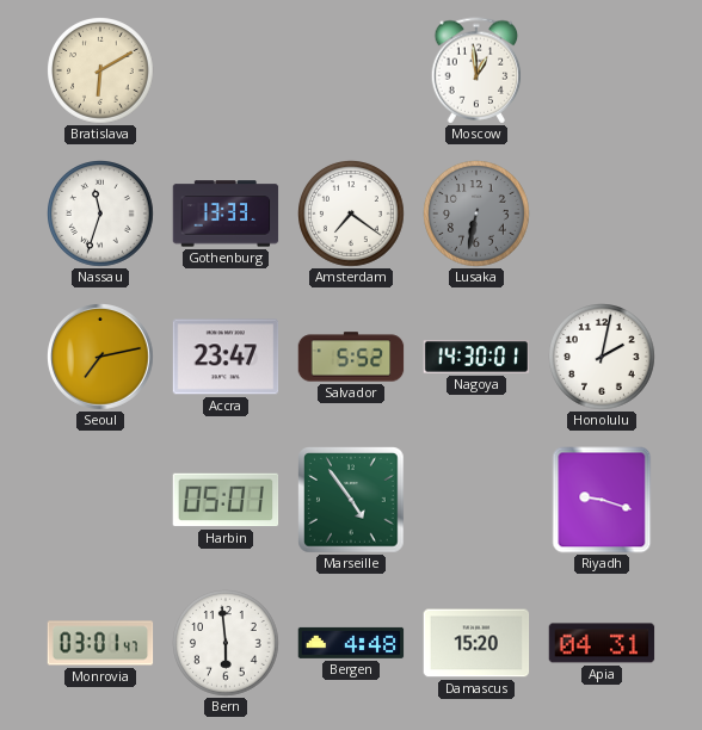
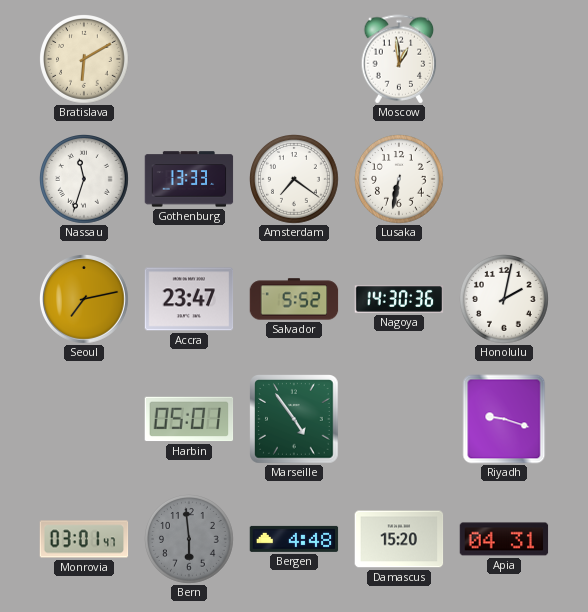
Lusaka dial: grey -> white
Nagoya: 14:30:01 -> 14:30:36
Bern dial: white -> grey
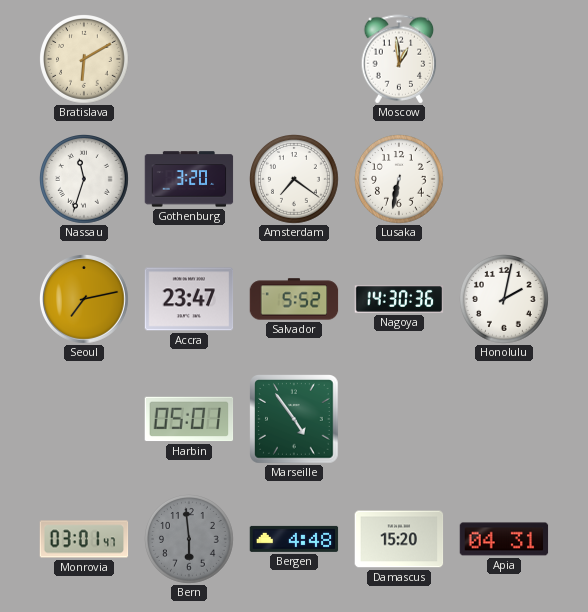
Gothenburg: 13:33 -> 3:20
Riyadh: 9:18 -> none
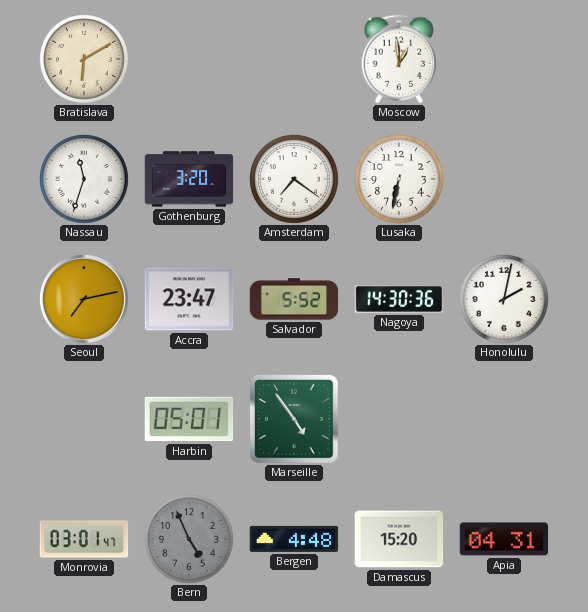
Bern: 5:59 -> 4:56
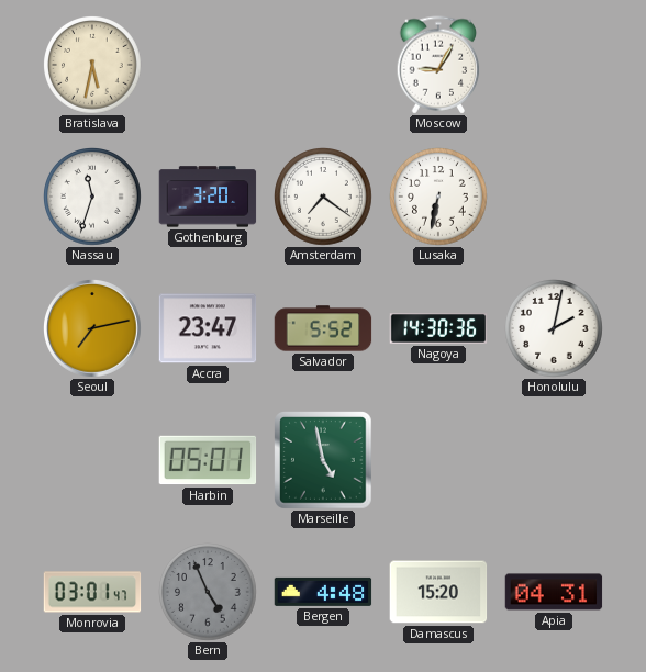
Bratislava: 6:10 -> 5:32
Moscow: 12:59 -> 9:05
Marseille: 4:54 -> 4:58
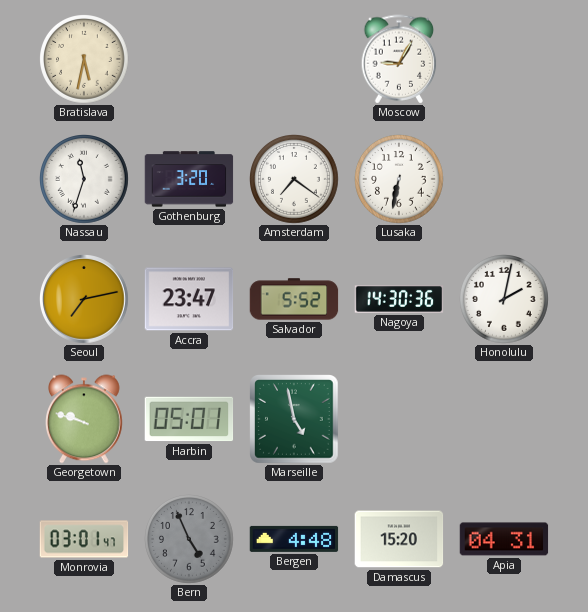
Georgetown: none -> 9:48
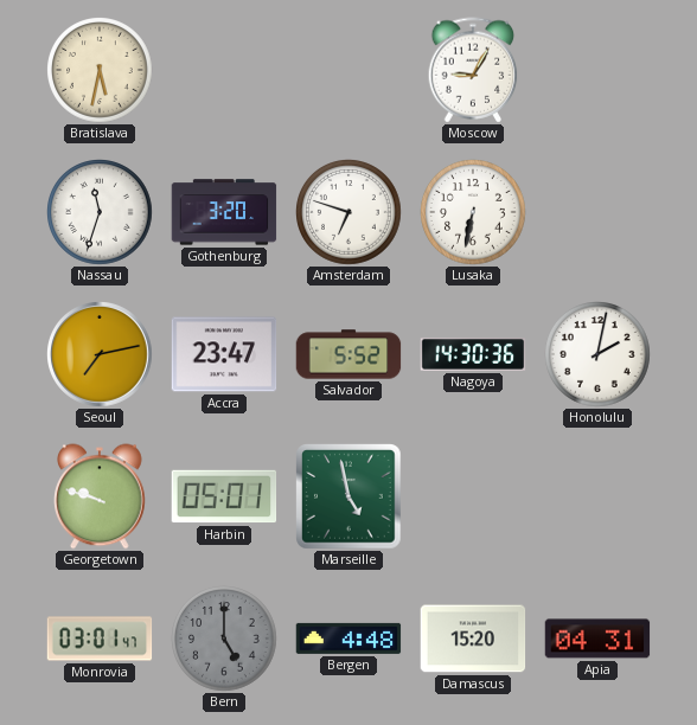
Amsterdam: 7:21 -> 6:48
Bern: 4:56 -> 5:00
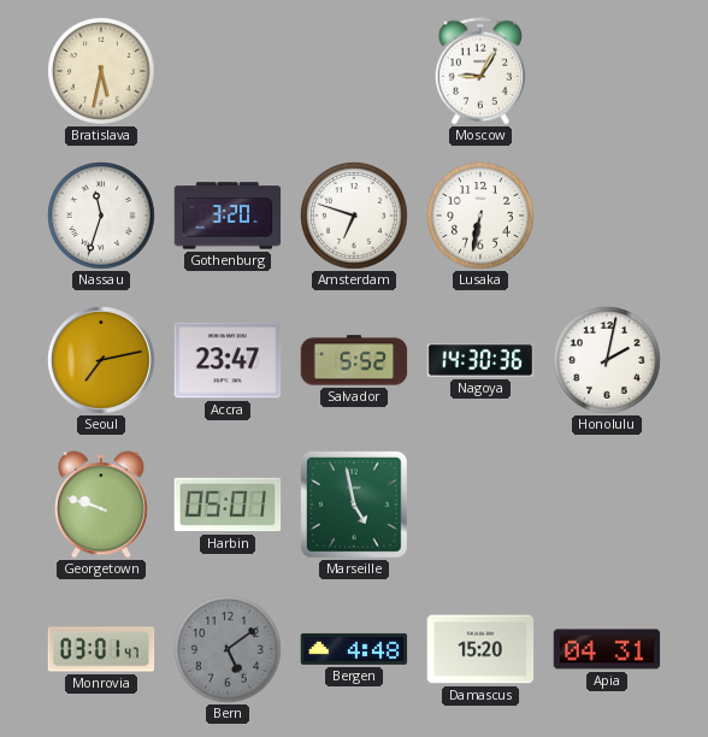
Bern: 5:00 -> 5:09
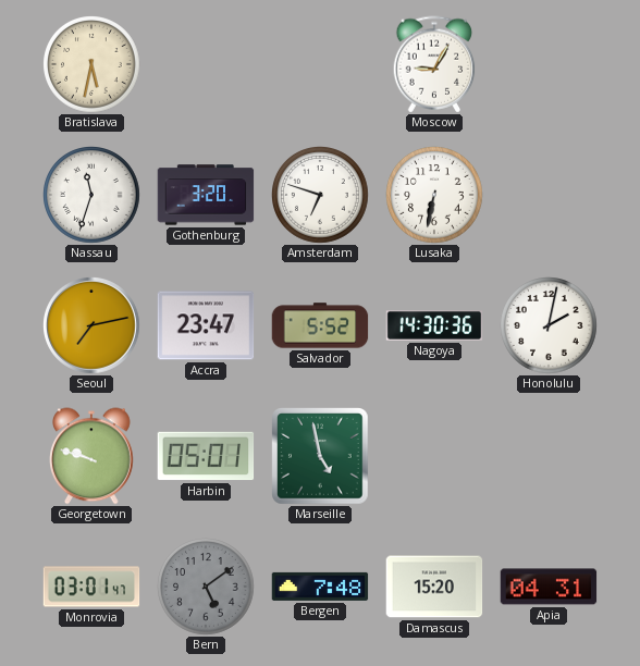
Bergen: 4:48 -> 7:48
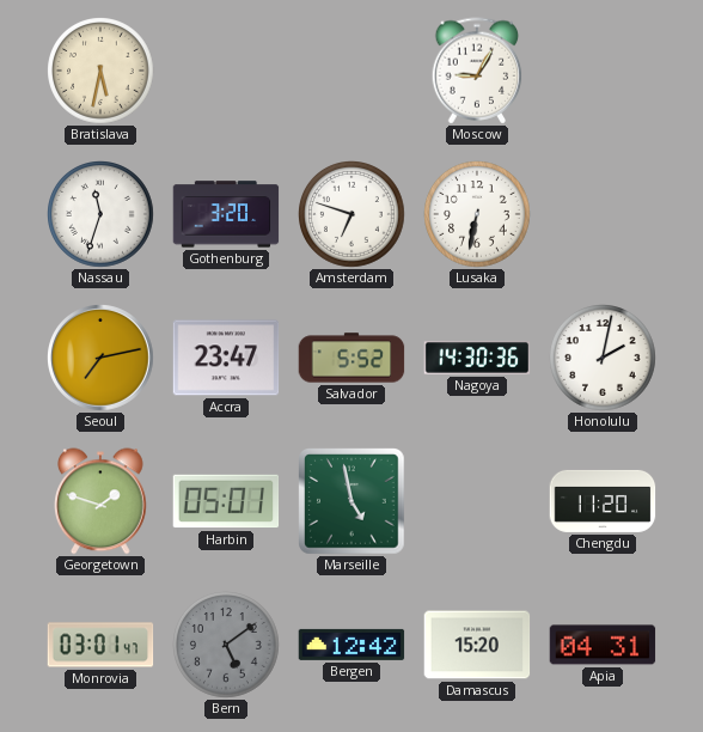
Georgetown: 9:48 -> 1:48
Chengdu: none -> 11:20
Bergen: 7:48 -> 12:42
